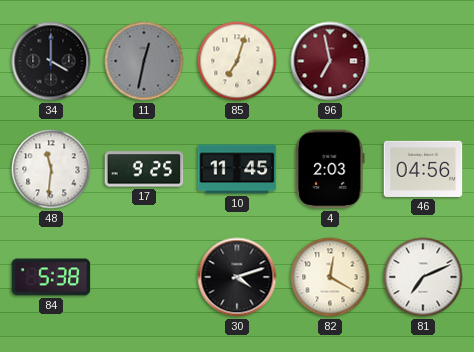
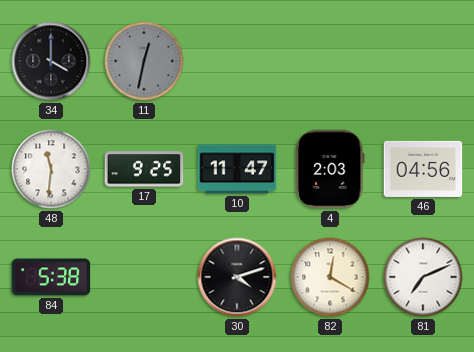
85: 7:03 -> none
96: 6:58 -> none
10: 11:45 -> 11:47
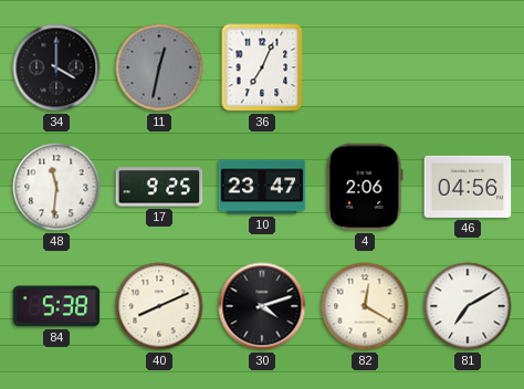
36: none -> 7:04
10: 11:47 -> 23:47
4: 2:03 -> 2:06
40: none -> 8:11
81: 7:11 -> 7:10
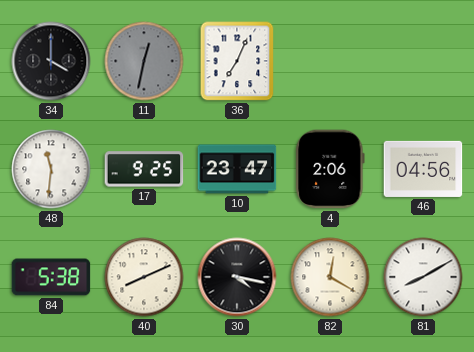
30: 4:12 -> 4:17
81: 7:10 -> 8:10
